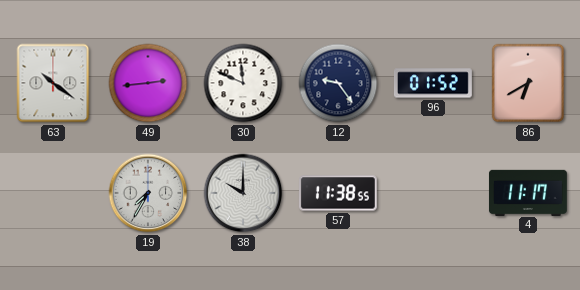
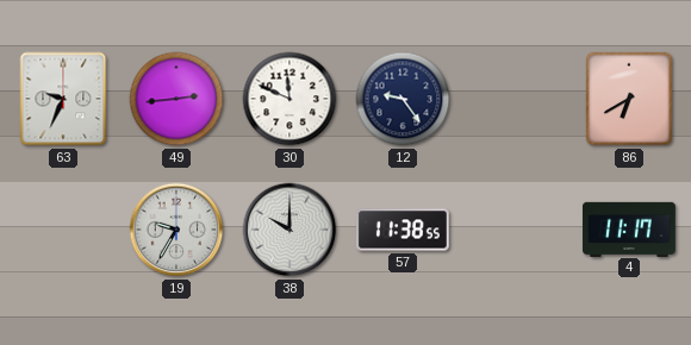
63: 10:21 -> 9:34
96: 01:52 -> none
19: 7:35 -> 9:35
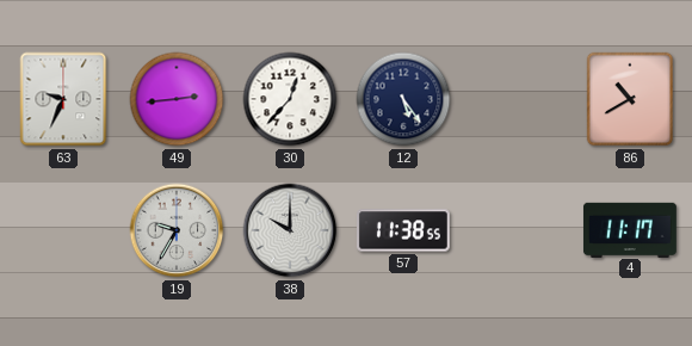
30: 11:49 -> 12:37
12: 9:24 -> 5:24
86: 6:40 -> 10:40
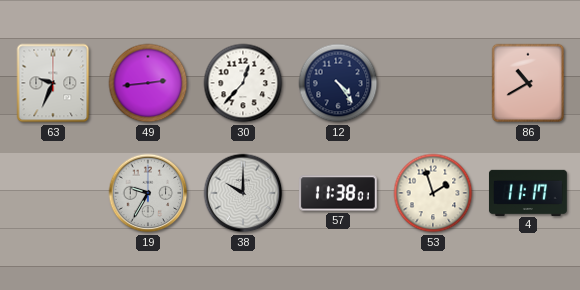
12: 5:24 -> 4:24
57: 11:38:55 -> 11:38:01
53: none -> 1:57
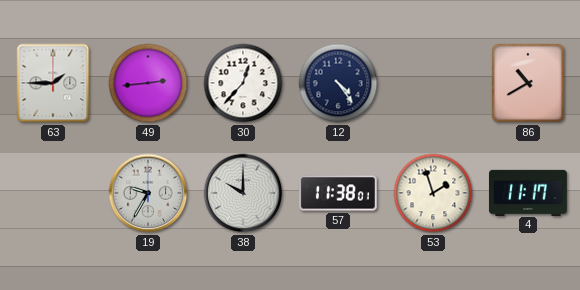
63: 9:34 -> 1:45
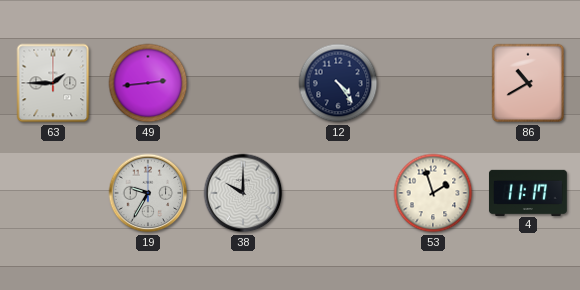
30: 12:37 -> none
57: 11:38 -> none
